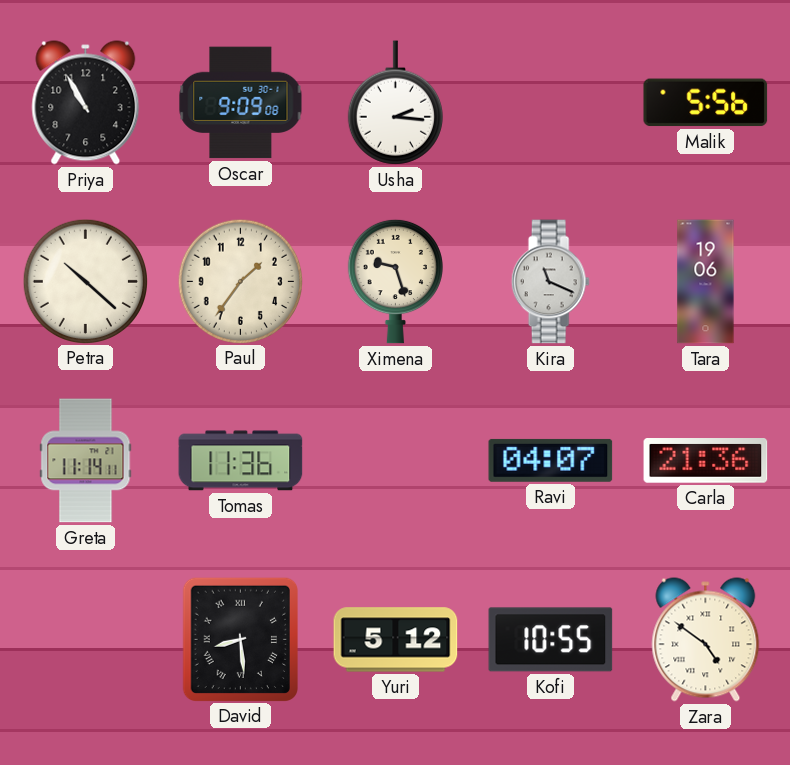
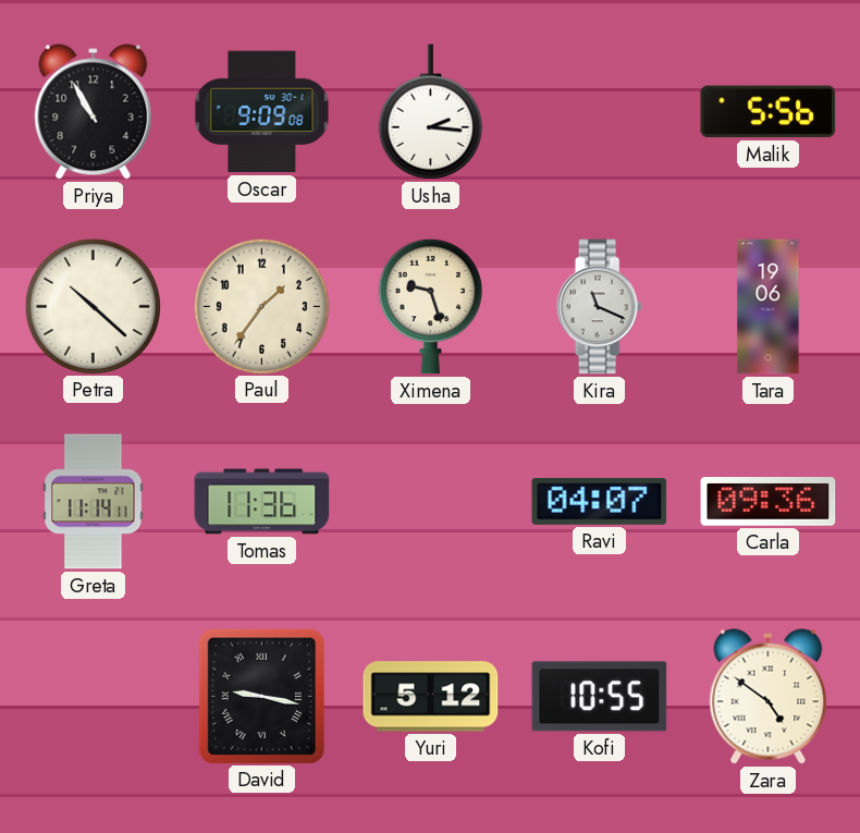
Carla: 21:36 -> 09:36
David: 8:29 -> 9:17
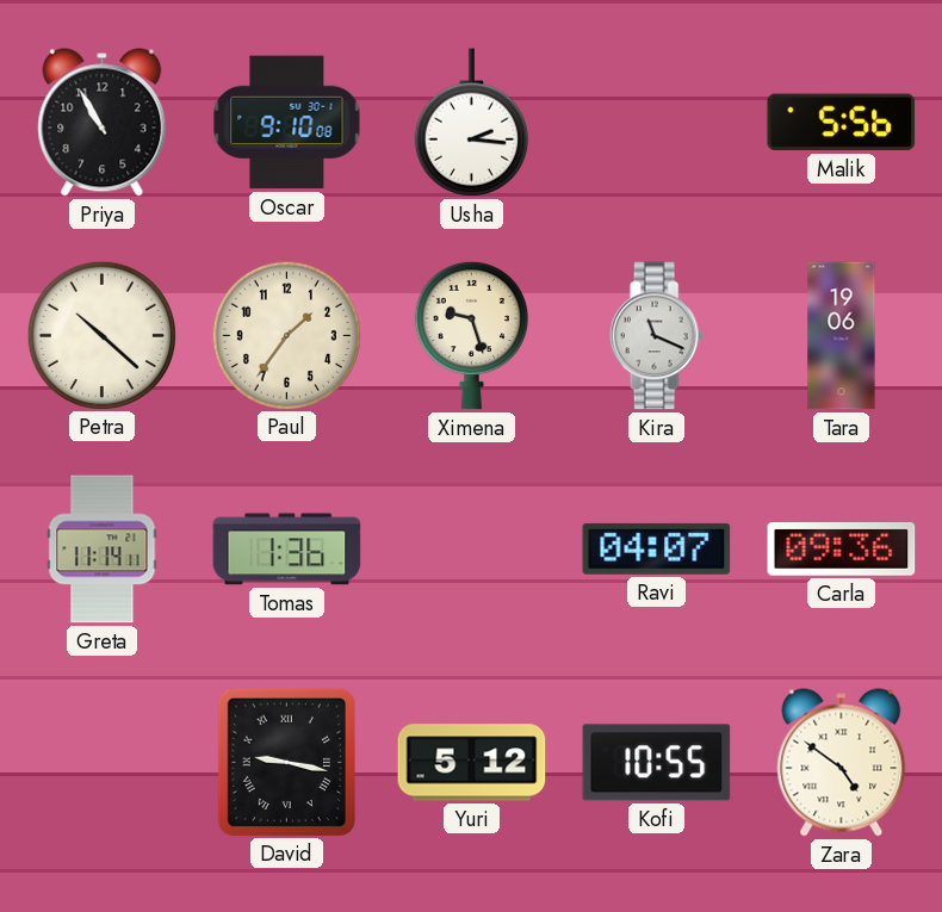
Oscar: 9:09 -> 9:10
Tomas: 11:36 -> 1:36
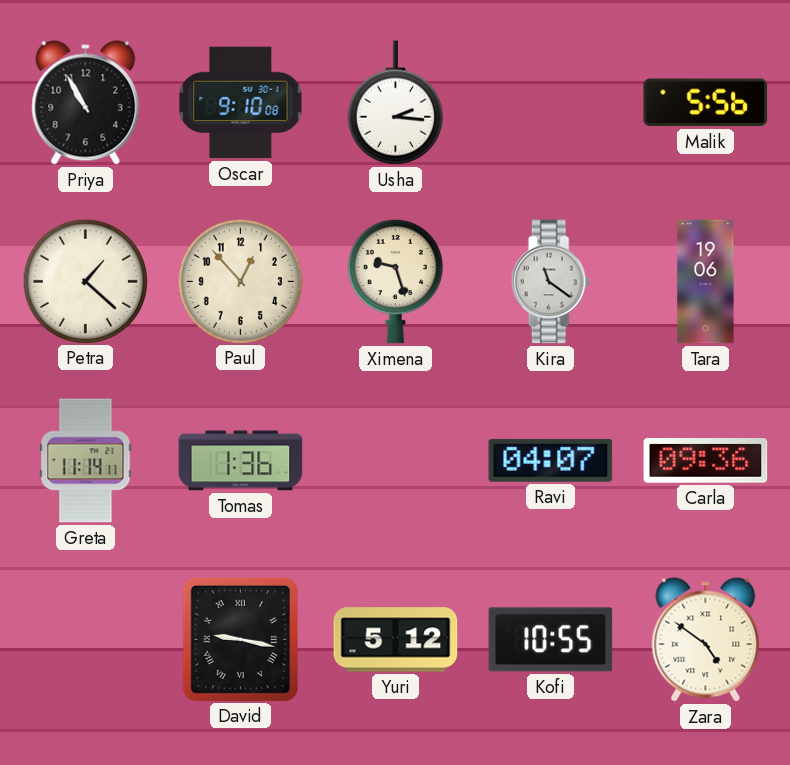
Petra: 10:22 -> 1:22
Paul: 1:36 -> 12:53
Kira: 11:19 -> 11:21
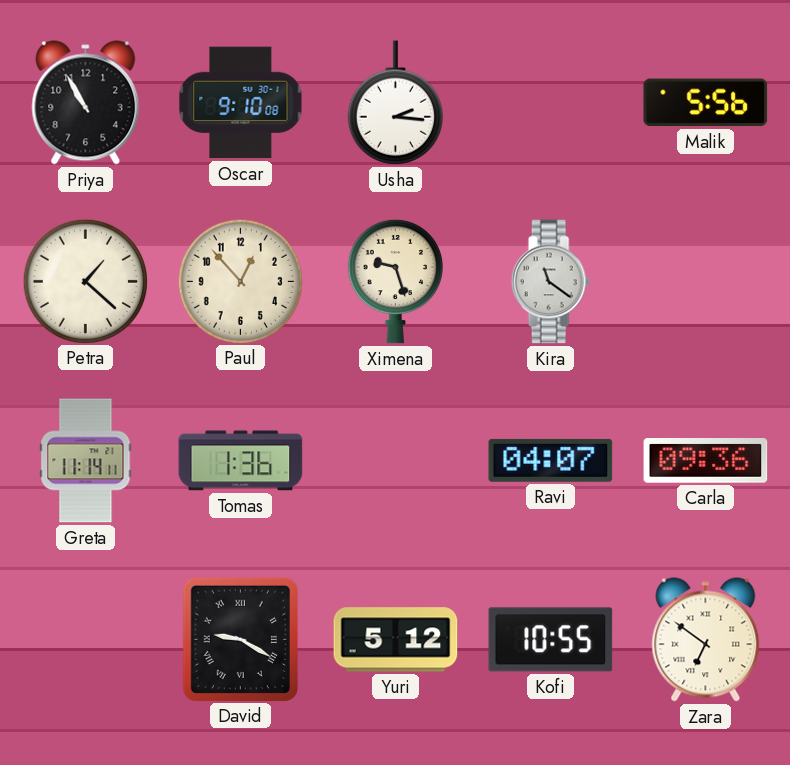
Tara: 19:06 -> none
David: 9:17 -> 9:20
Zara: 4:51 -> 6:51
